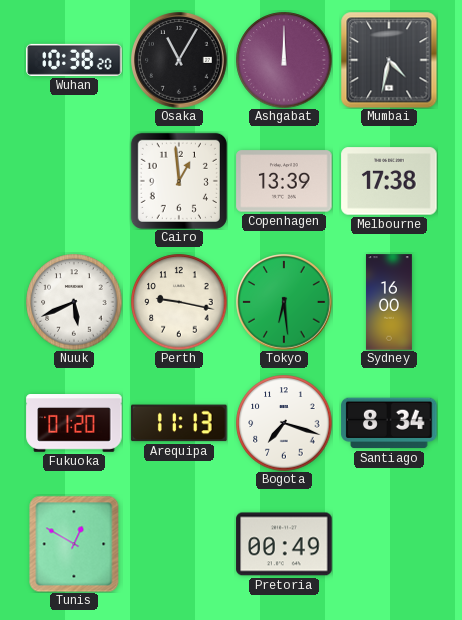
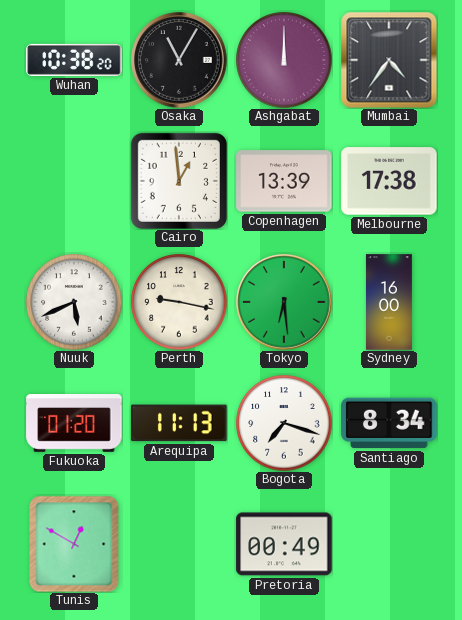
Mumbai: 4:32 -> 4:36
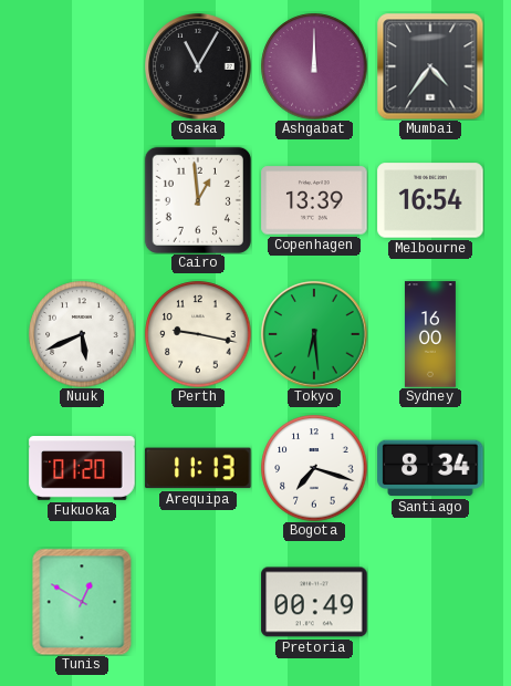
Wuhan: 10:38 -> none
Melbourne: 17:38 -> 16:54
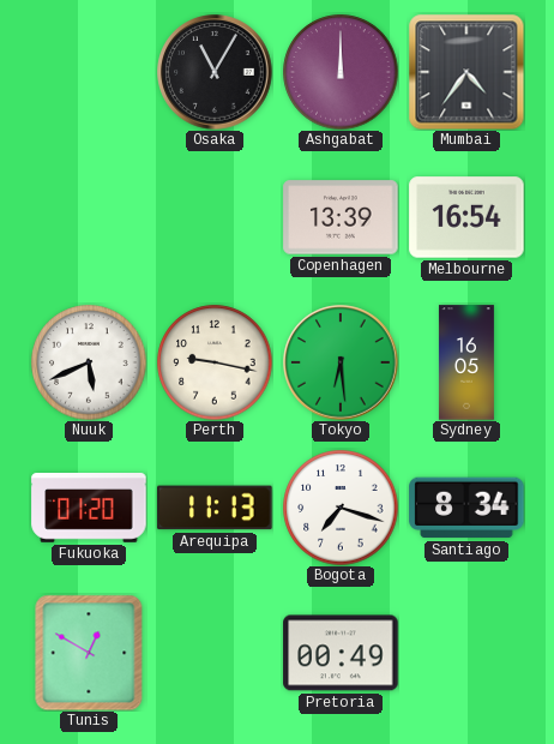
Cairo: 12:59 -> none
Sydney: 16:00 -> 16:05
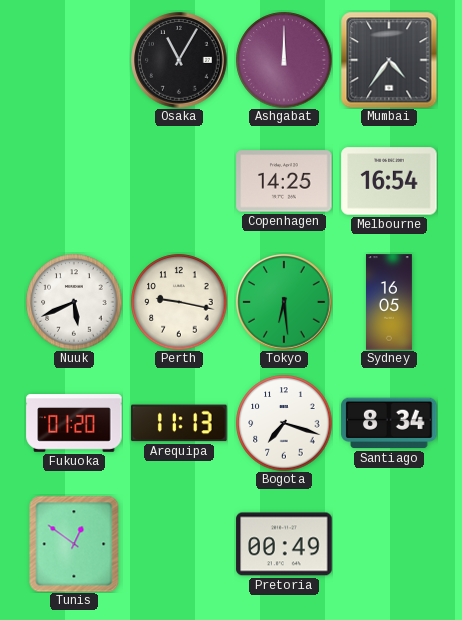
Copenhagen: 13:39 -> 14:25
Tunis: 12:50 -> 12:51
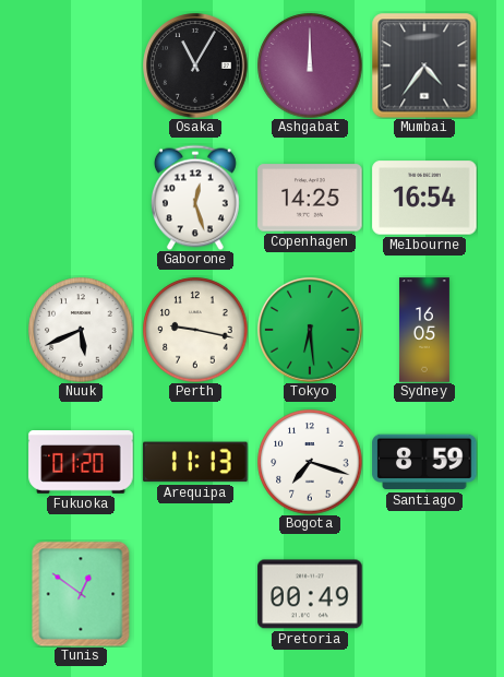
Gaborone: none -> 12:27
Santiago: 8:34 -> 8:59
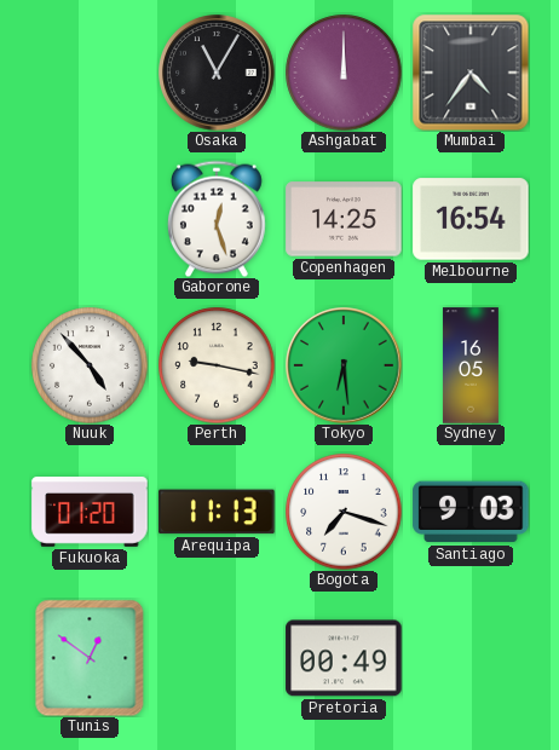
Nuuk: 5:41 -> 4:53
Santiago: 8:59 -> 9:03
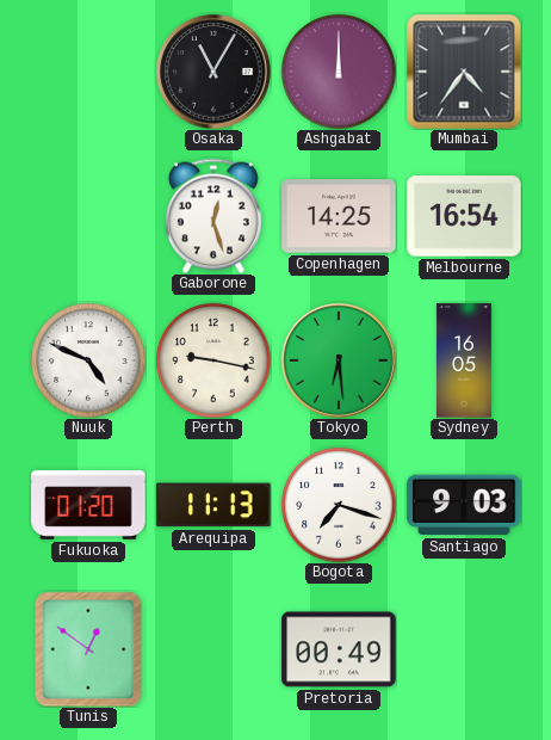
Nuuk: 4:53 -> 4:49
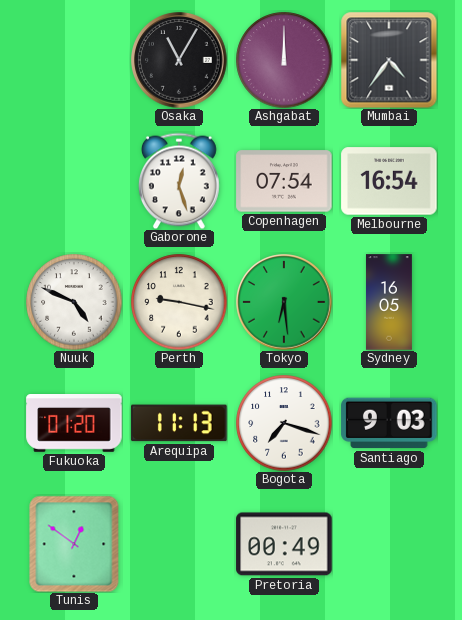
Copenhagen: 14:25 -> 07:54
